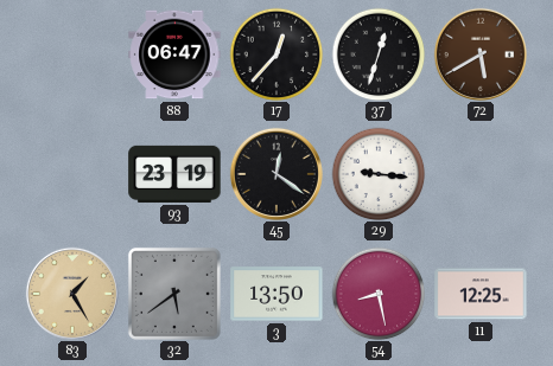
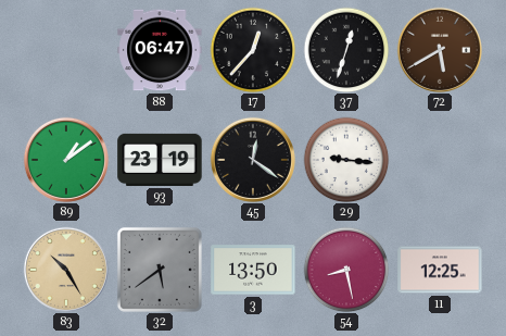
89: none -> 1:09
83: 1:25 -> 10:25
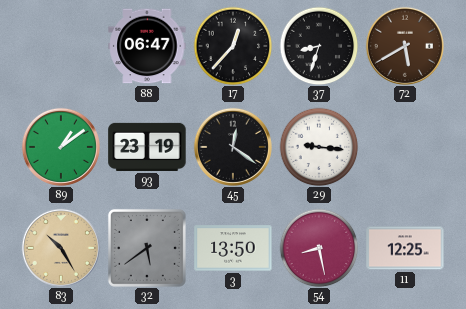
37: 12:33 -> 8:33
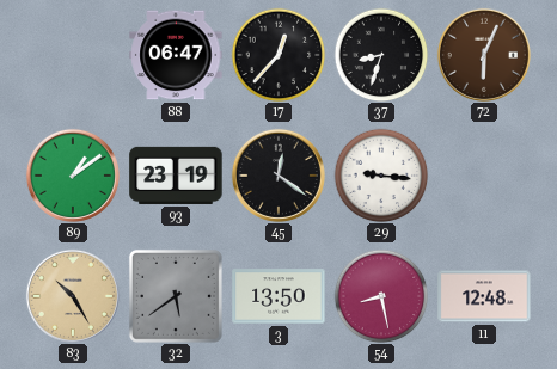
72: 5:40 -> 6:04
11: 12:25 -> 12:48
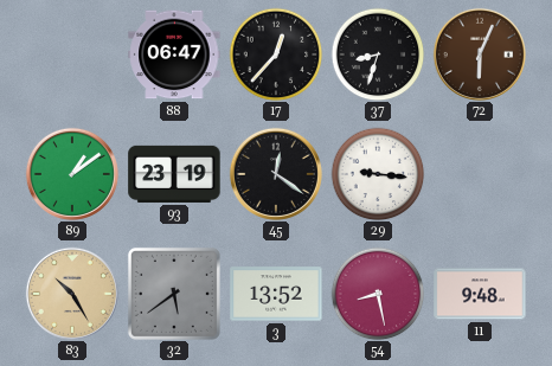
3: 13:50 -> 13:52
11: 12:48 -> 9:48
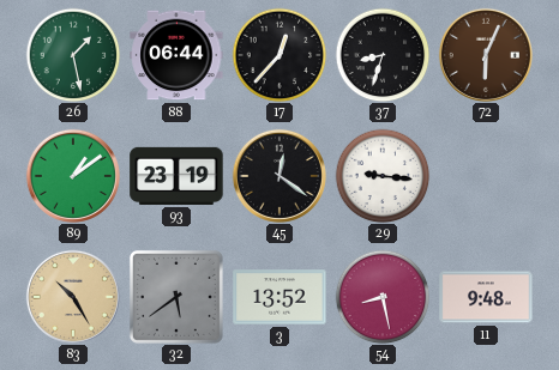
26: none -> 1:28
88: 06:47 -> 06:44
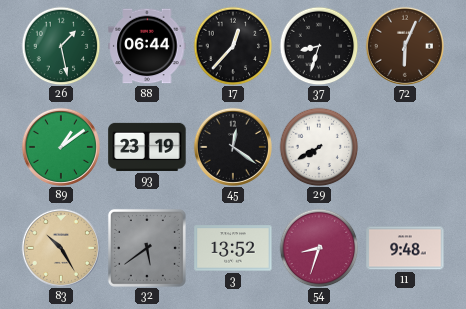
29: 9:16 -> 7:40
54: 8:28 -> 8:33
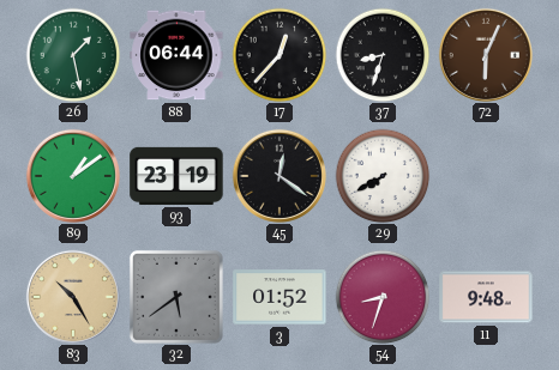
3: 13:52 -> 01:52
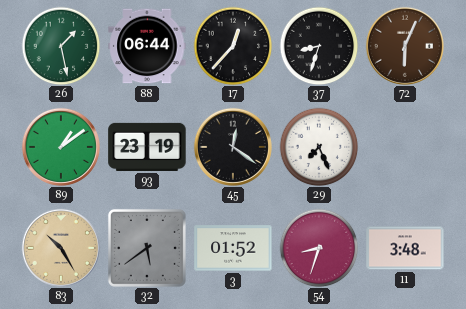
29: 7:40 -> 7:26
11: 9:48 -> 3:48
